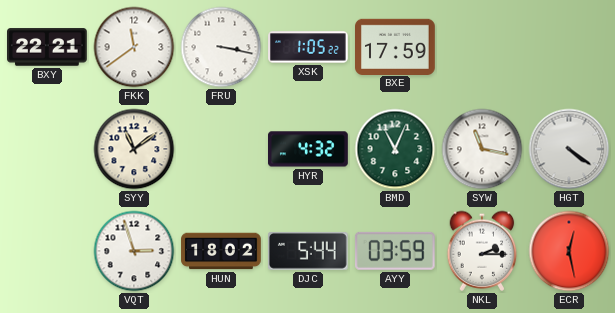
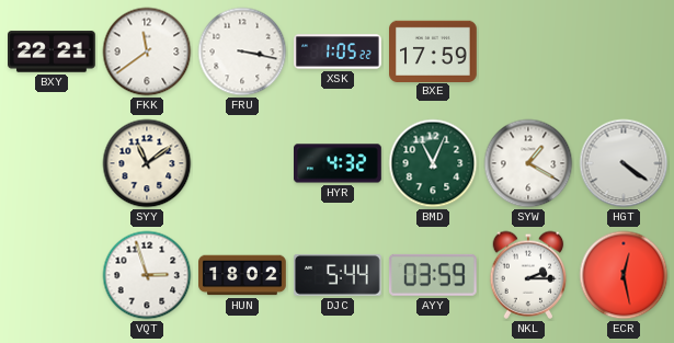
SYW: 11:17 -> 1:20
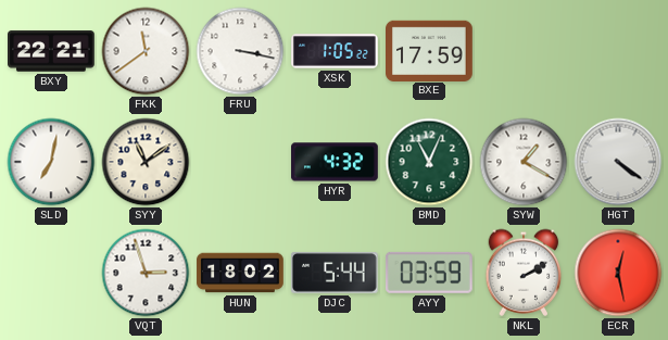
SLD: none -> 7:02
NKL: 2:15 -> 2:10
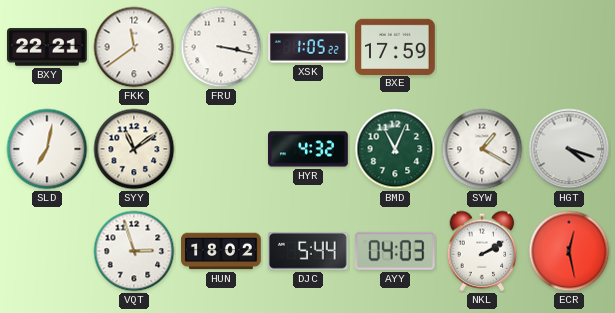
HGT: 4:21 -> 4:18
AYY: 03:59 -> 04:03
